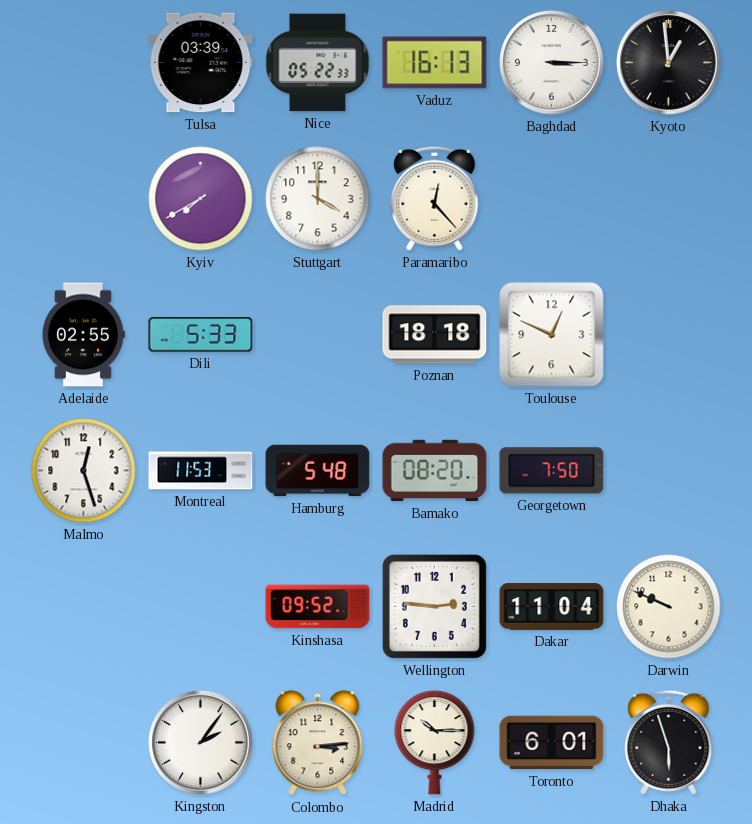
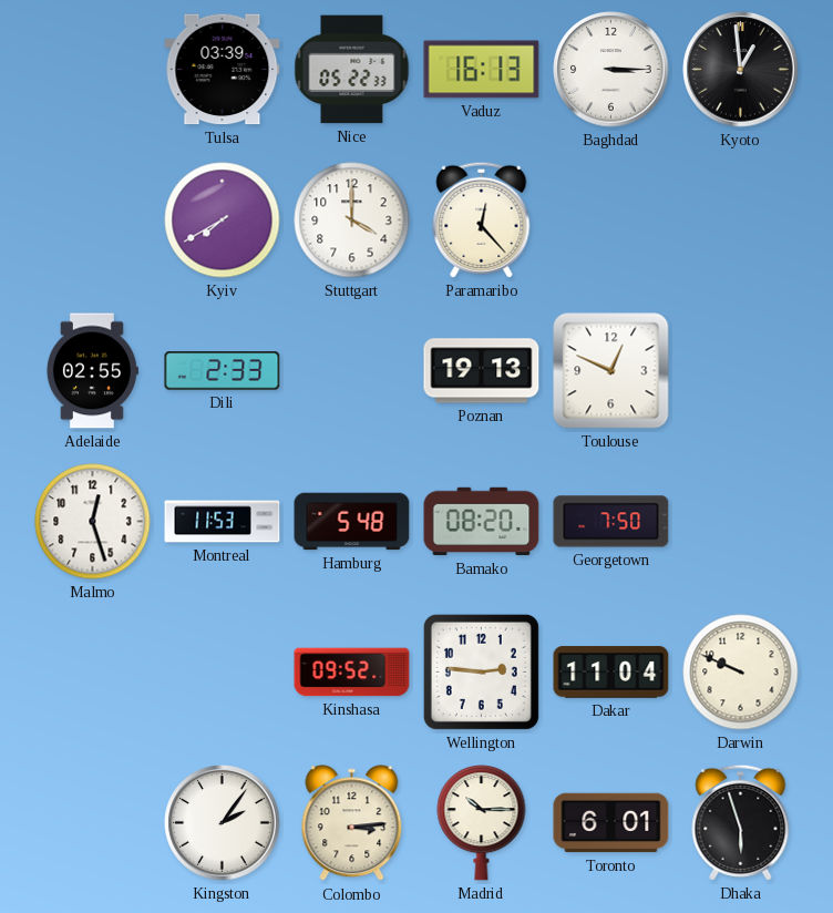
Dili: 5:33 -> 2:33
Poznan: 18:18 -> 19:13
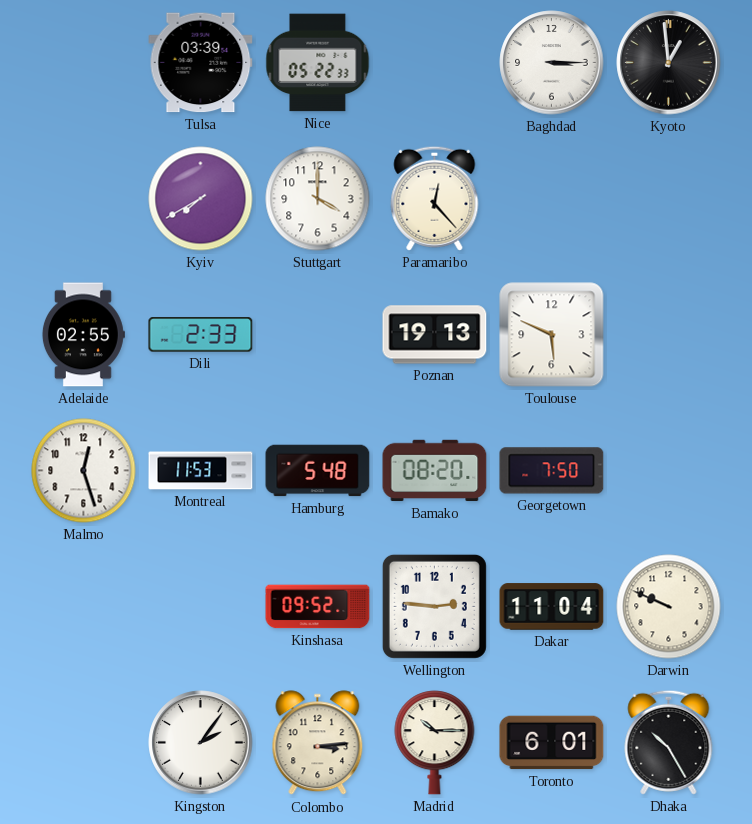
Vaduz: 16:13 -> none
Toulouse: 12:49 -> 5:49
Dhaka: 5:57 -> 10:25
